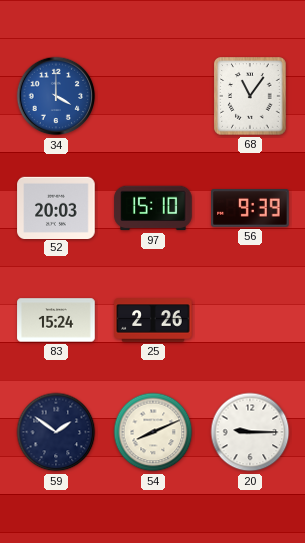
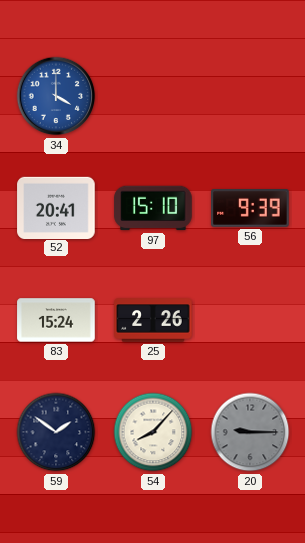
68: 11:06 -> none
52: 20:03 -> 20:41
54: 8:11 -> 8:07
20 dial: white -> grey
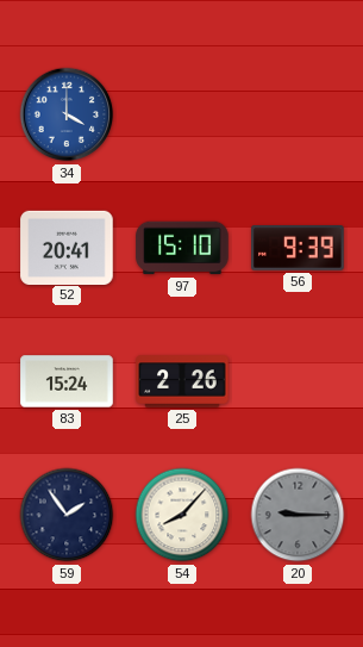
59: 1:51 -> 1:54
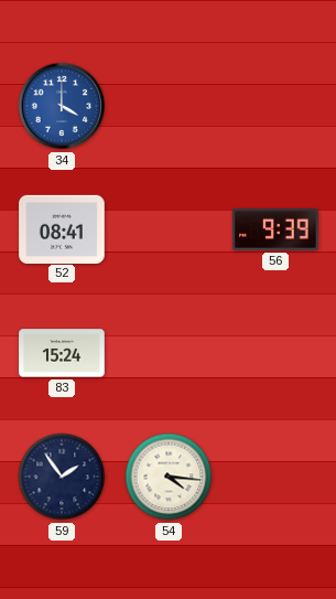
52: 20:41 -> 08:41
97: 15:10 -> none
25: 2:26 -> none
54: 8:07 -> 4:16
20: 9:15 -> none
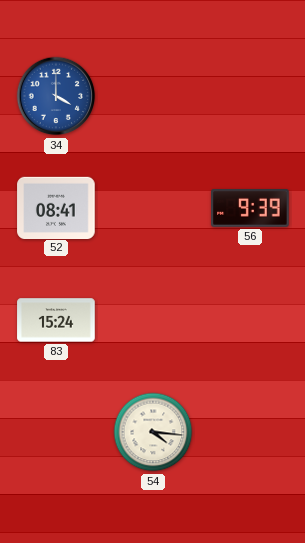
59: 1:54 -> none
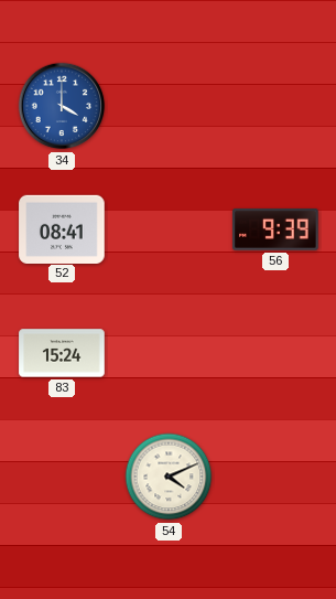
54: 4:16 -> 4:11
